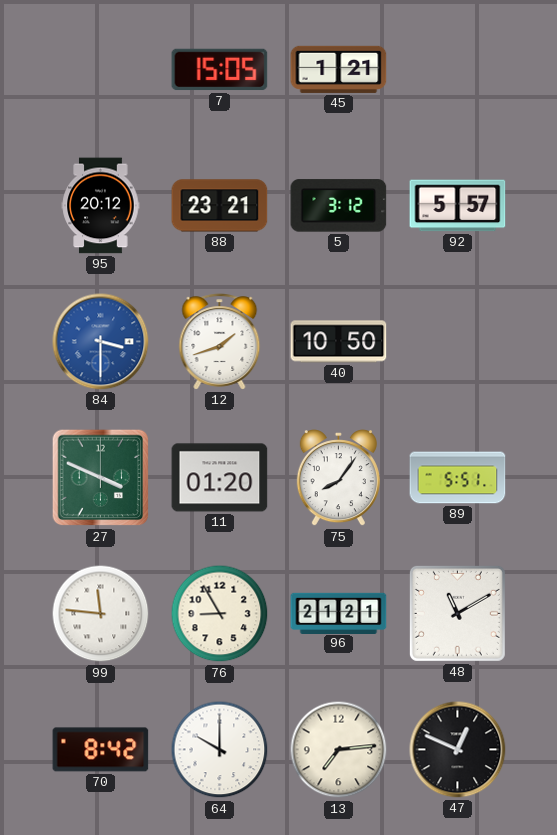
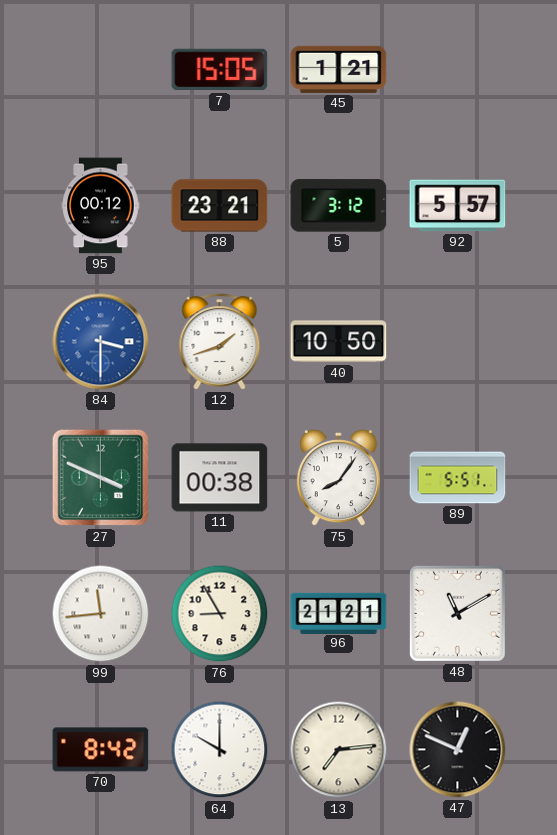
95: 20:12 -> 00:12
11: 01:20 -> 00:38
99: 11:46 -> 11:44
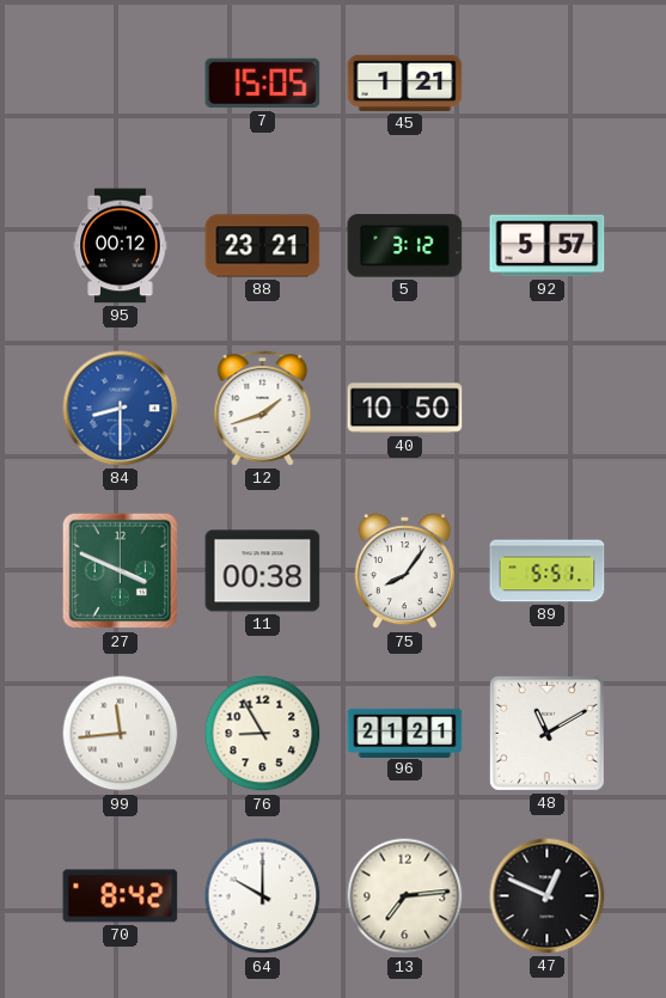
84: 3:30 -> 8:30
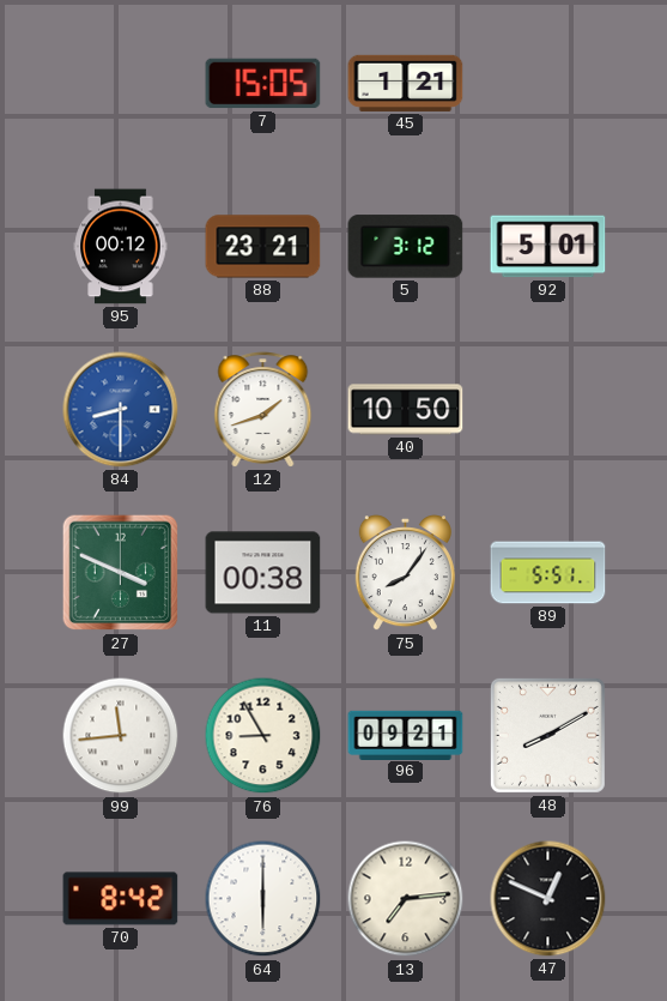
92: 5:57 -> 5:01
96: 21:21 -> 09:21
48: 11:10 -> 8:10
64: 10:00 -> 6:00
